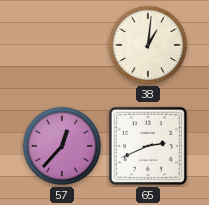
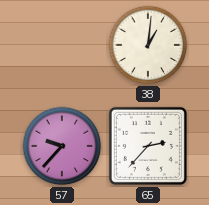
57: 12:37 -> 9:37
65: 2:41 -> 2:37
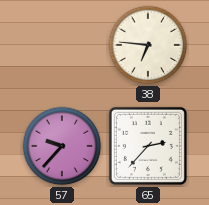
38: 1:01 -> 6:46
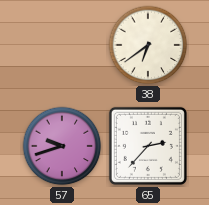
38: 6:46 -> 6:39
57: 9:37 -> 9:42
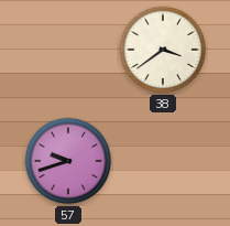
38: 6:39 -> 3:39
65: 2:37 -> none
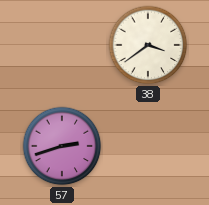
57: 9:42 -> 2:42
